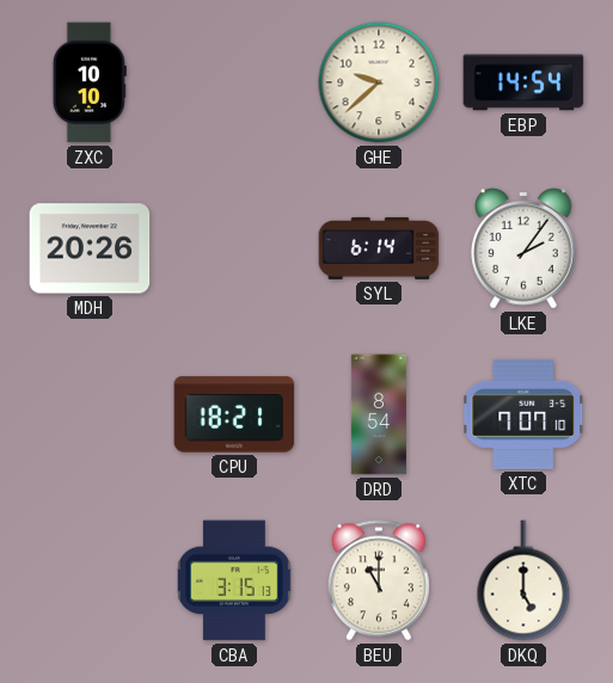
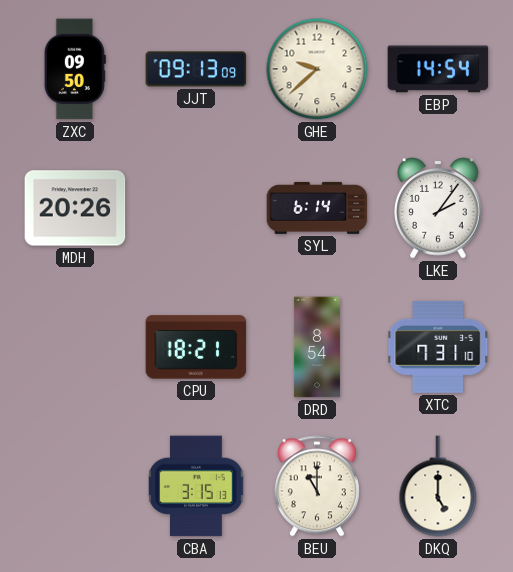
ZXC: 10:10 -> 09:50
JJT: none -> 09:13
XTC: 7:07 -> 7:31
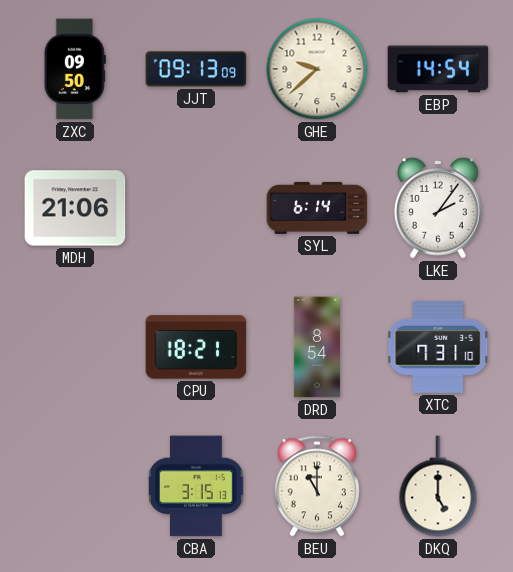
MDH: 20:26 -> 21:06
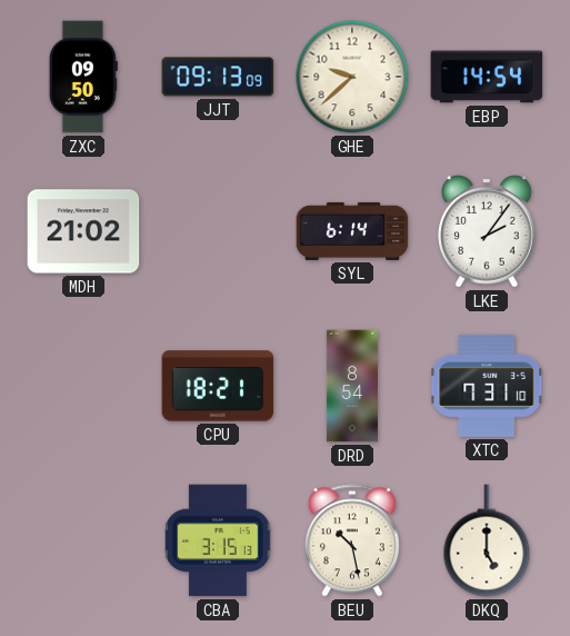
MDH: 21:06 -> 21:02
BEU: 11:00 -> 10:28
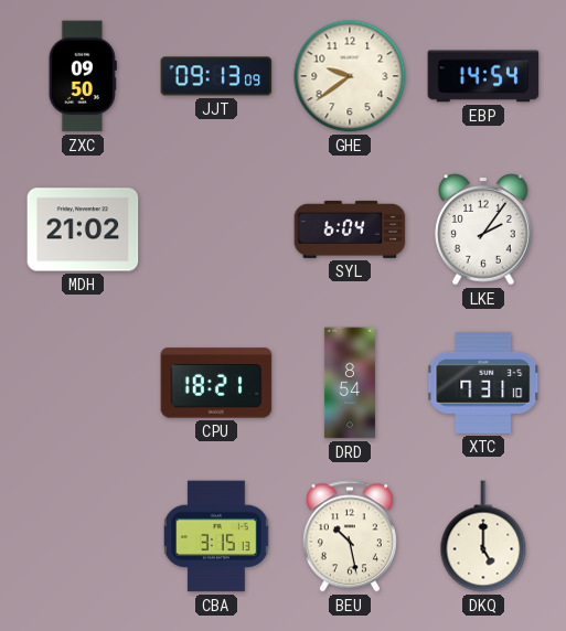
GHE: 9:38 -> 9:39
SYL: 6:14 -> 6:04
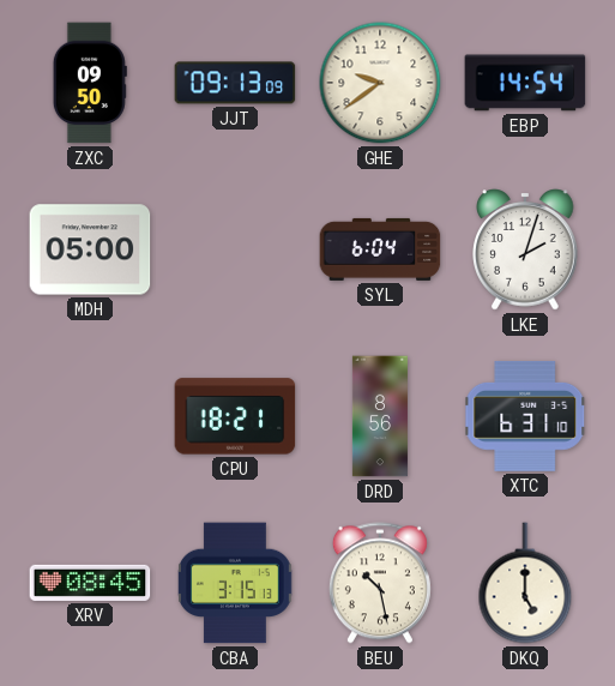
MDH: 21:02 -> 05:00
LKE: 2:06 -> 2:03
DRD: 8:54 -> 8:56
XTC: 7:31 -> 6:31
XRV: none -> 08:45
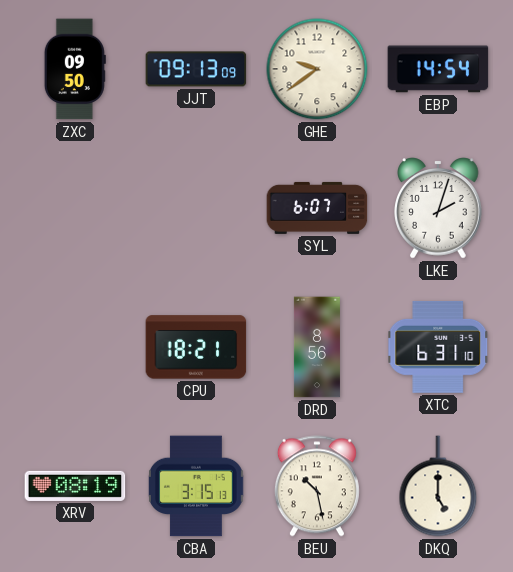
MDH: 05:00 -> none
SYL: 6:04 -> 6:07
XRV: 08:45 -> 08:19
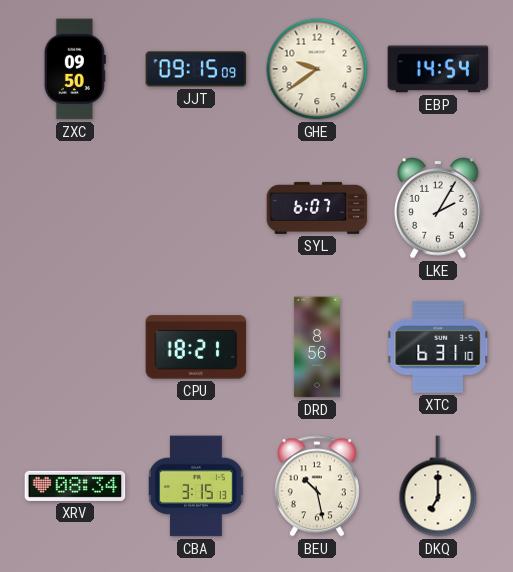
JJT: 09:13 -> 09:15
LKE: 2:03 -> 2:05
XRV: 08:19 -> 08:34
DKQ: 5:00 -> 7:00
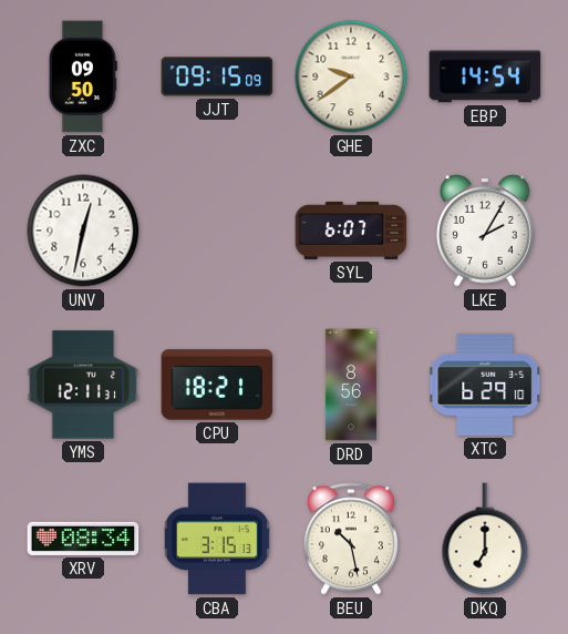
UNV: none -> 12:32
YMS: none -> 12:11
XTC: 6:31 -> 6:29
